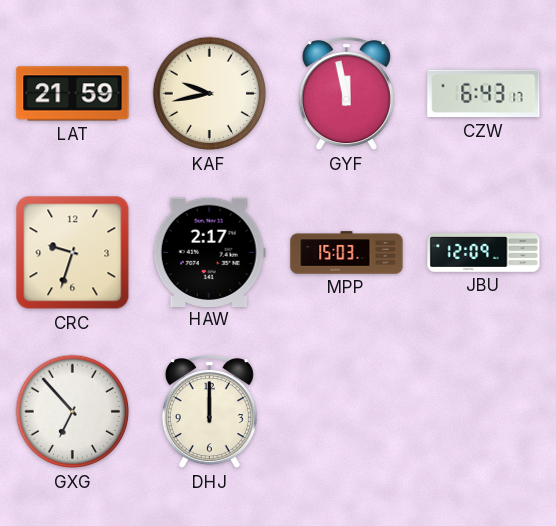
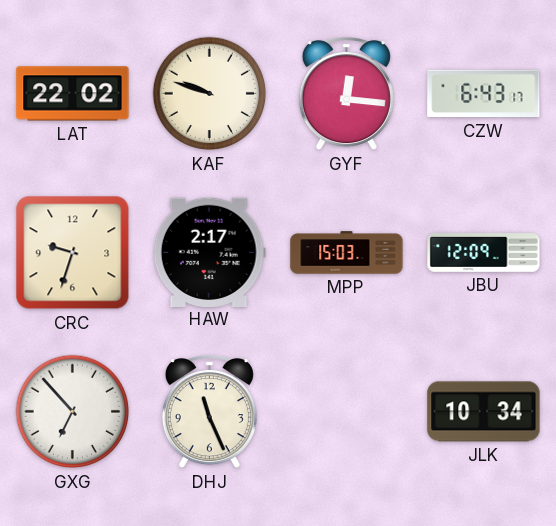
LAT: 21:59 -> 22:02
KAF: 9:43 -> 9:48
GYF: 11:58 -> 12:16
DHJ: 12:00 -> 11:26
JLK: none -> 10:34
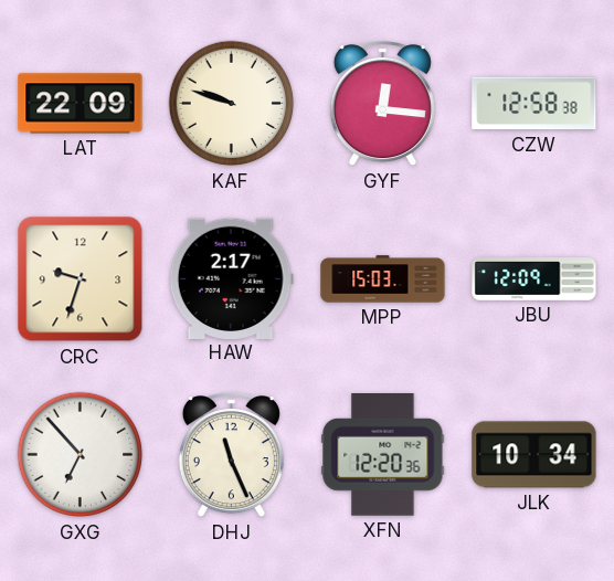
LAT: 22:02 -> 22:09
CZW: 6:43 -> 12:58
XFN: none -> 12:20
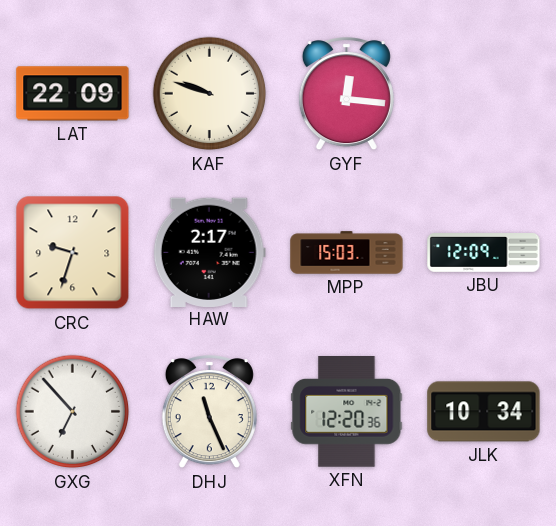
CZW: 12:58 -> none
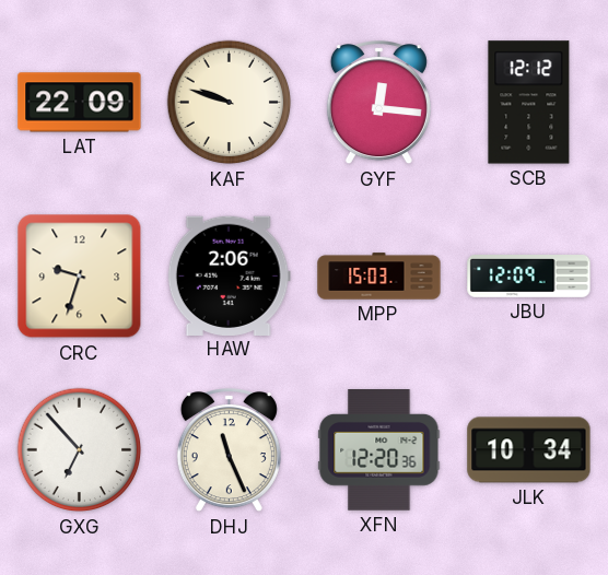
SCB: none -> 12:12
HAW: 2:17 -> 2:06
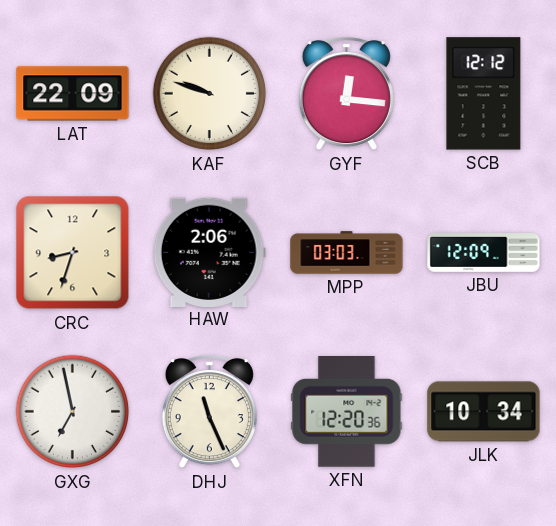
CRC: 9:33 -> 8:33
MPP: 15:03 -> 03:03
GXG: 6:53 -> 6:58
